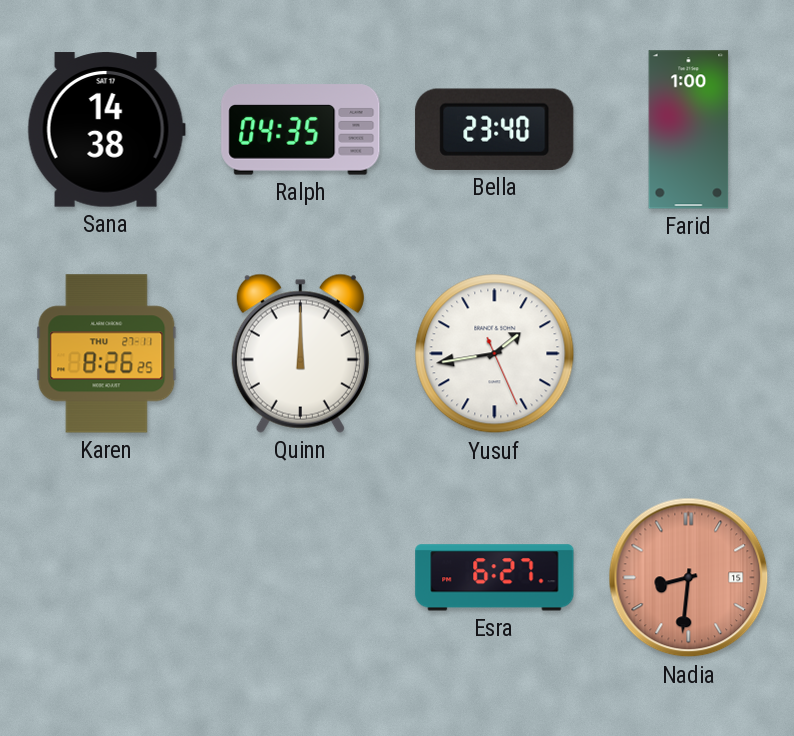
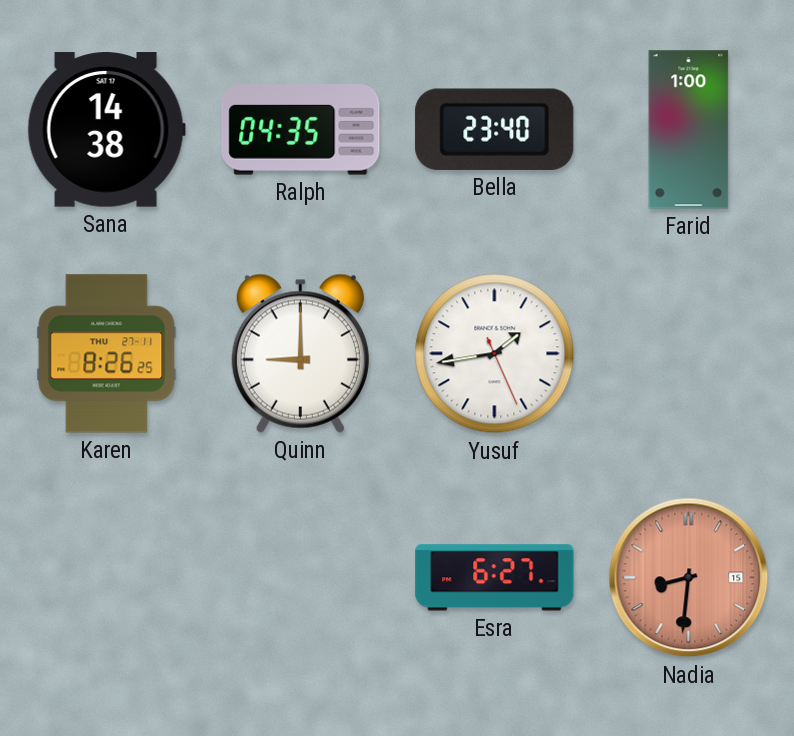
Quinn: 12:00 -> 9:00
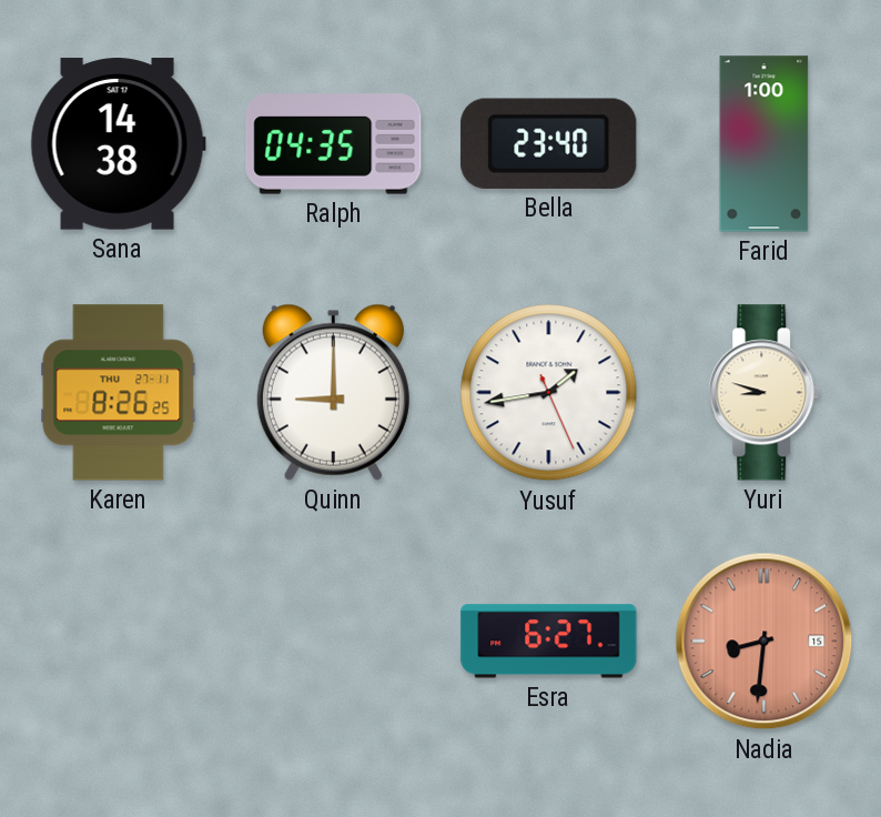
Yuri: none -> 8:48
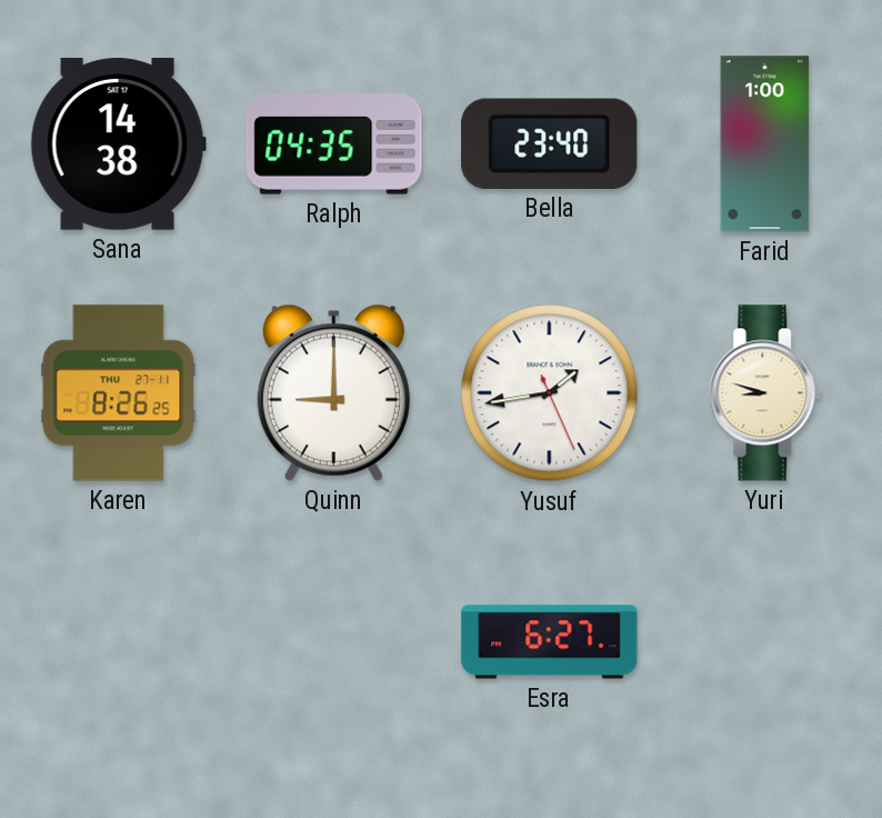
Nadia: 8:31 -> none
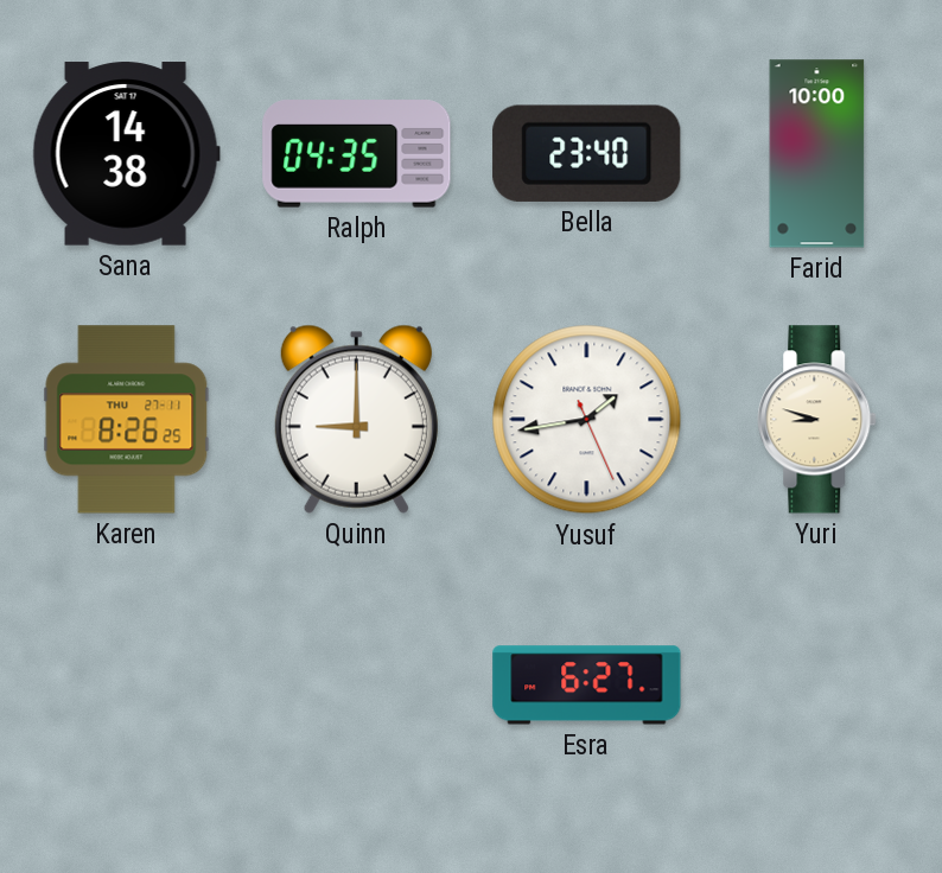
Farid: 1:00 -> 10:00
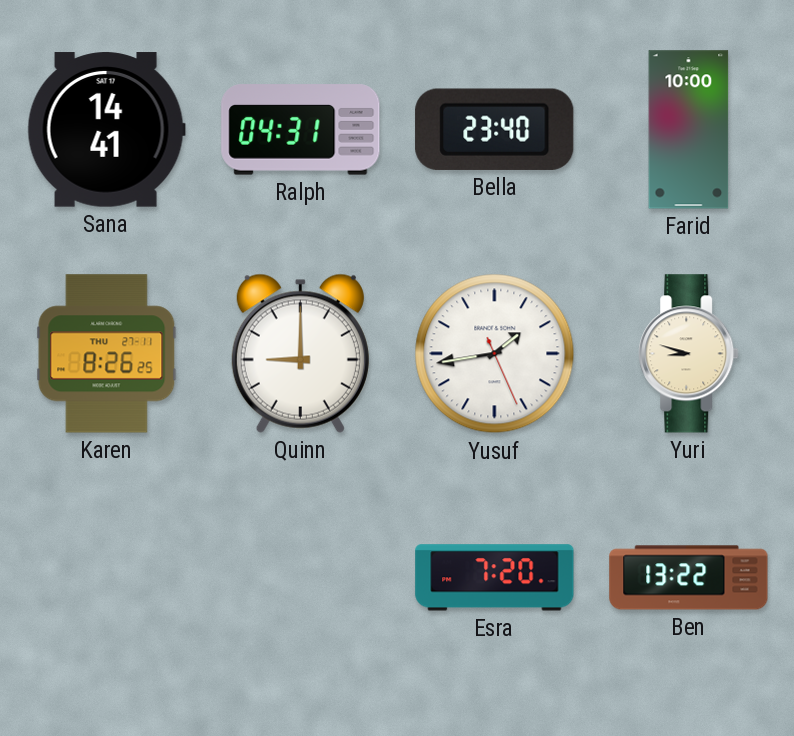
Sana: 14:38 -> 14:41
Ralph: 04:35 -> 04:31
Esra: 6:27 -> 7:20
Ben: none -> 13:22
